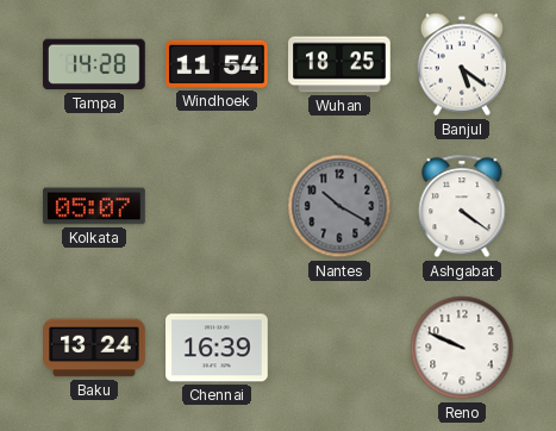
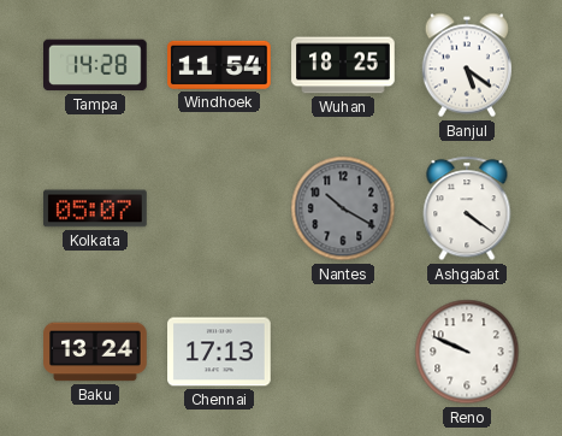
Chennai: 16:39 -> 17:13
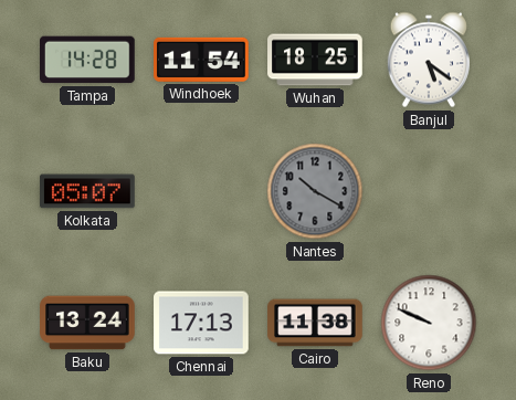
Ashgabat: 4:21 -> none
Cairo: none -> 11:38
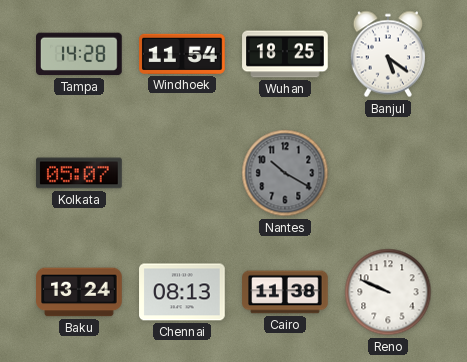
Chennai: 17:13 -> 08:13
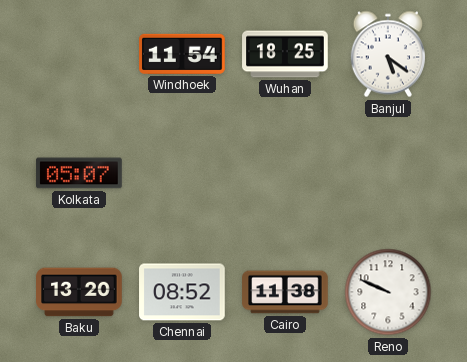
Tampa: 14:28 -> none
Nantes: 10:20 -> none
Baku: 13:24 -> 13:20
Chennai: 08:13 -> 08:52
